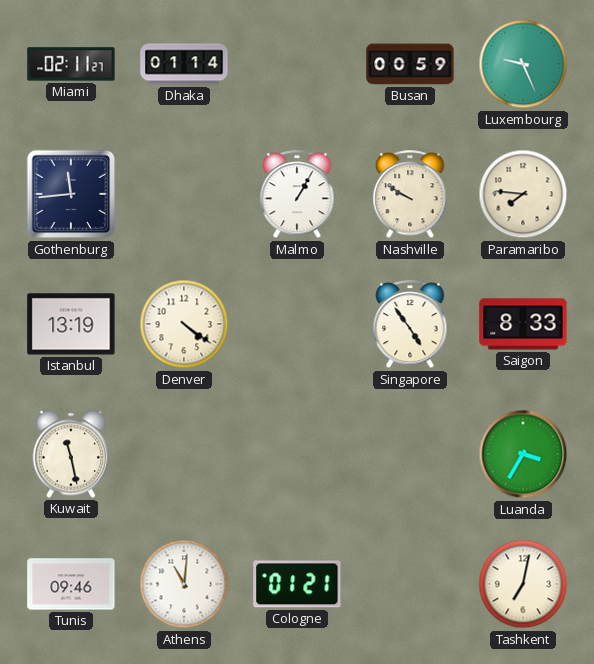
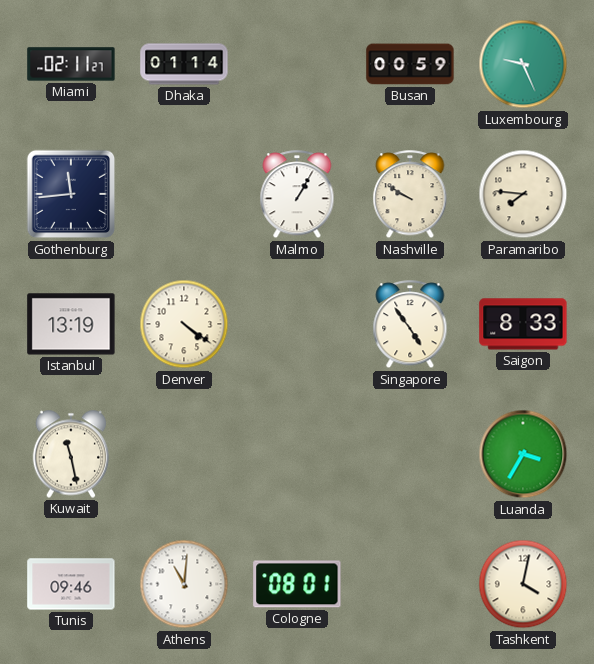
Cologne: 01:21 -> 08:01
Tashkent: 7:02 -> 4:02
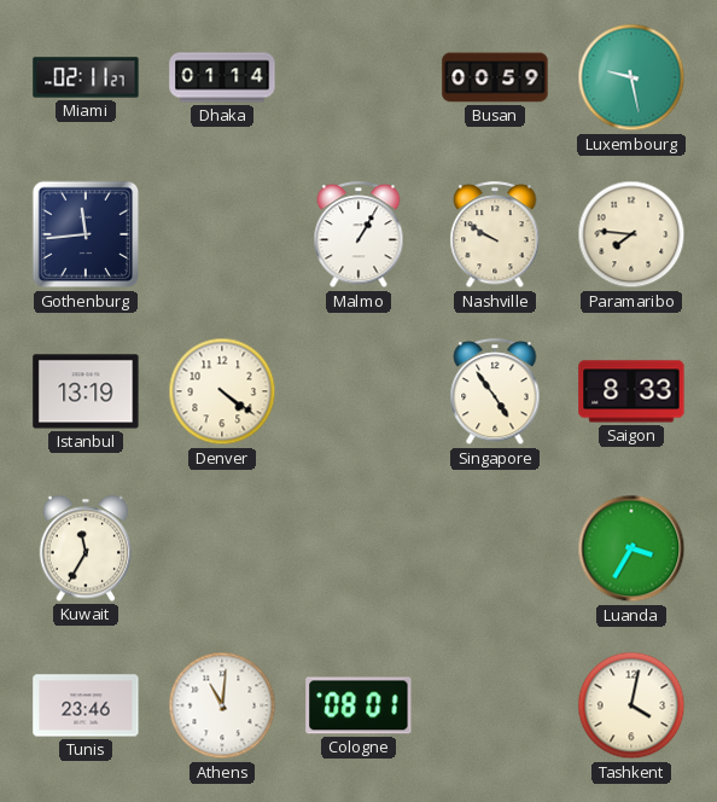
Luxembourg: 9:26 -> 9:28
Kuwait: 11:28 -> 11:35
Tunis: 09:46 -> 23:46
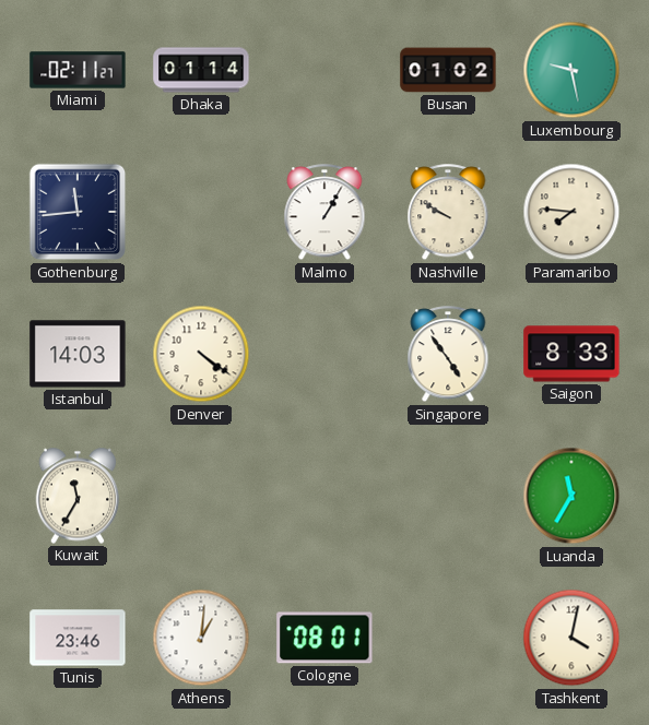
Busan: 00:59 -> 01:02
Istanbul: 13:19 -> 14:03
Luanda: 3:35 -> 11:35
Athens: 11:01 -> 1:01
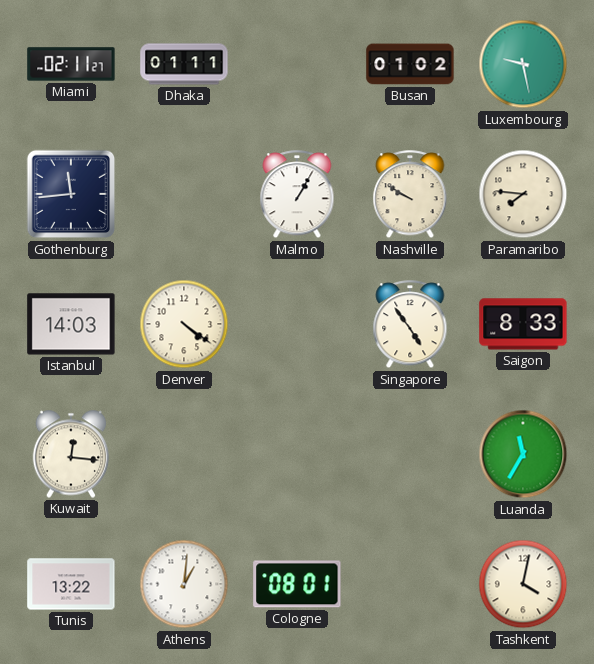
Dhaka: 01:14 -> 01:11
Kuwait: 11:35 -> 12:16
Tunis: 23:46 -> 13:22
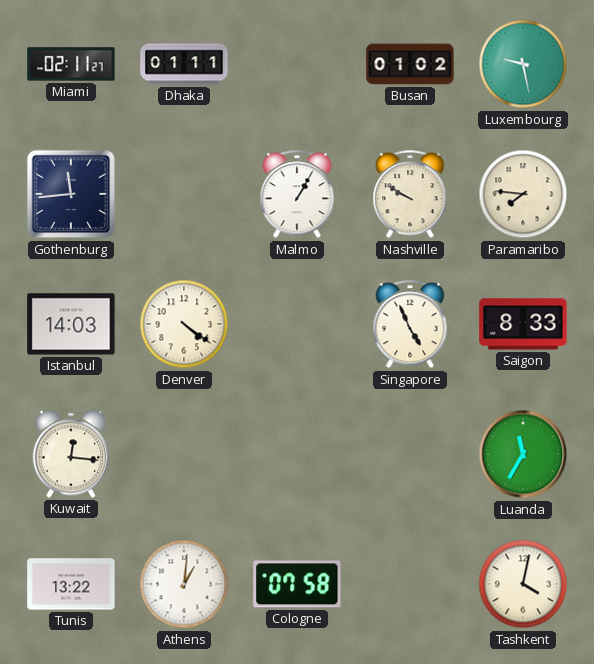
Singapore: 4:54 -> 4:56
Cologne: 08:01 -> 07:58
